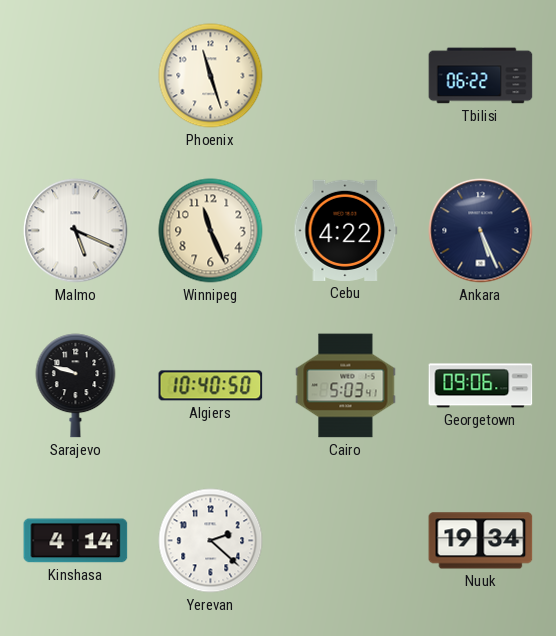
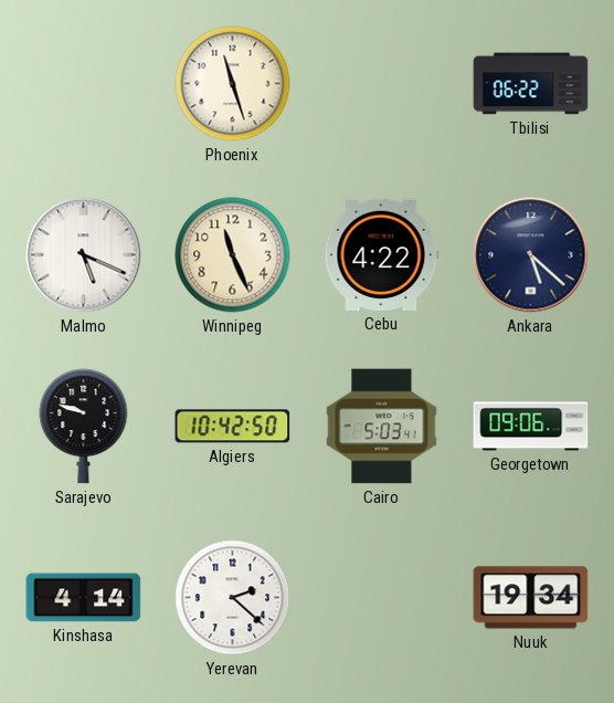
Ankara: 5:26 -> 5:22
Algiers: 10:40 -> 10:42
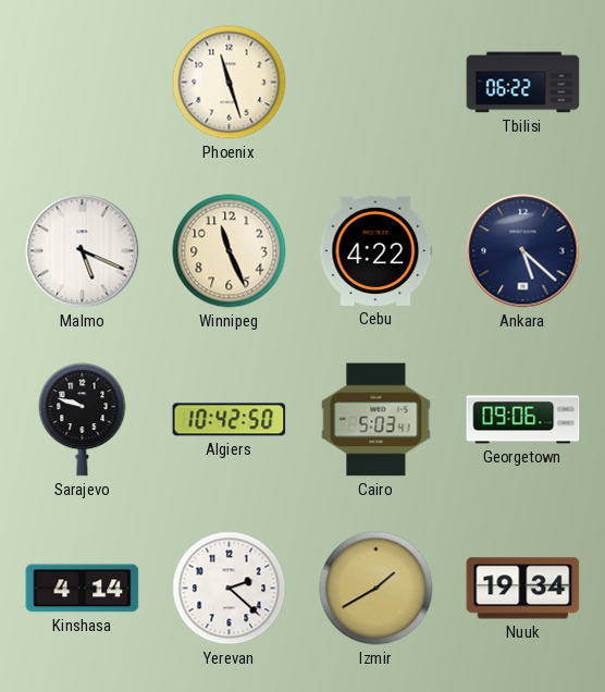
Izmir: none -> 1:40
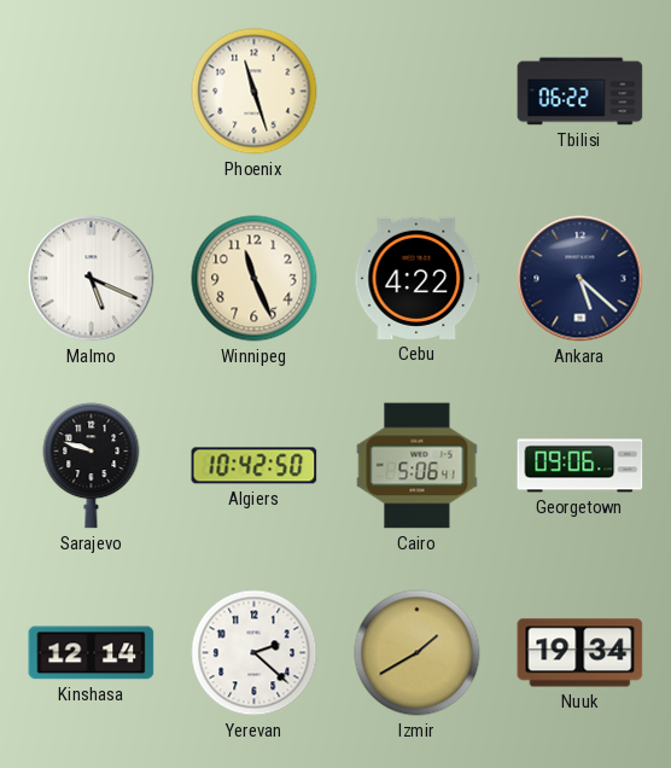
Cairo: 5:03 -> 5:06
Kinshasa: 4:14 -> 12:14
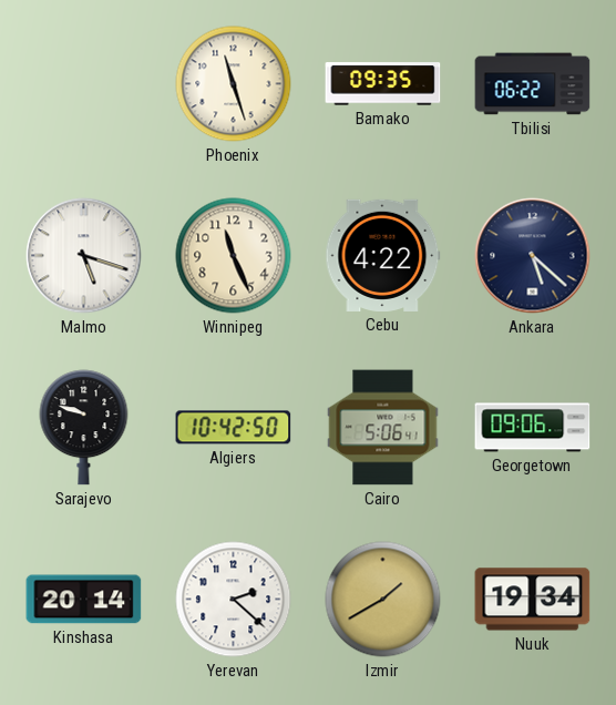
Bamako: none -> 09:35
Malmo: 5:19 -> 5:18
Kinshasa: 12:14 -> 20:14
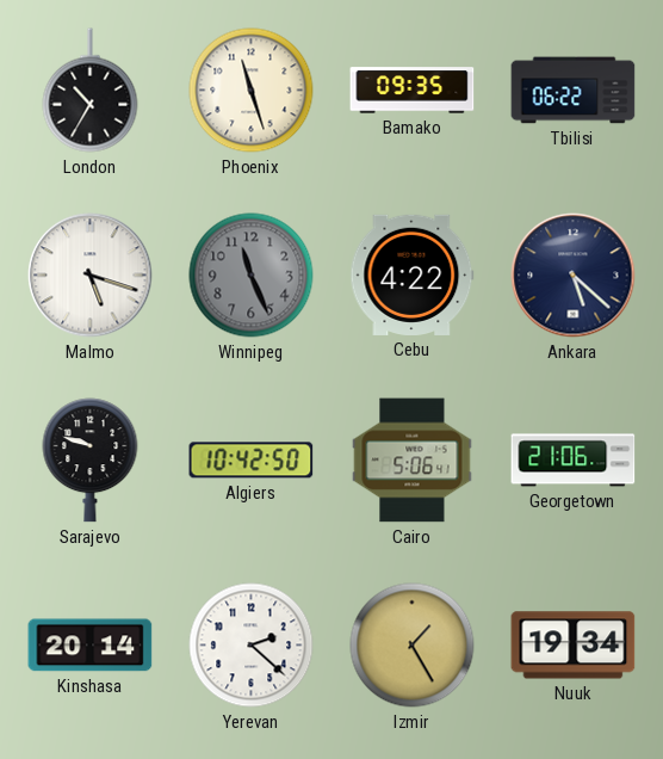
London: none -> 10:35
Winnipeg dial: cream -> grey
Georgetown: 09:06 -> 21:06
Izmir: 1:40 -> 1:25
